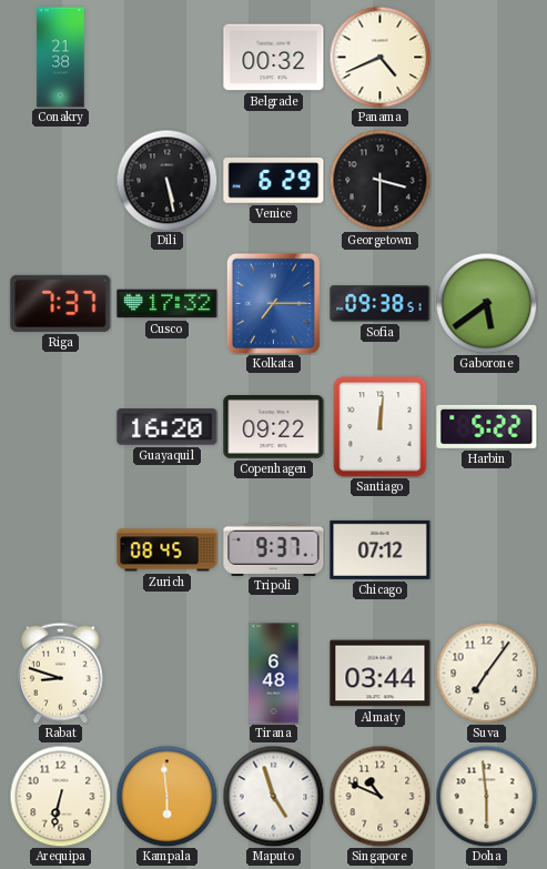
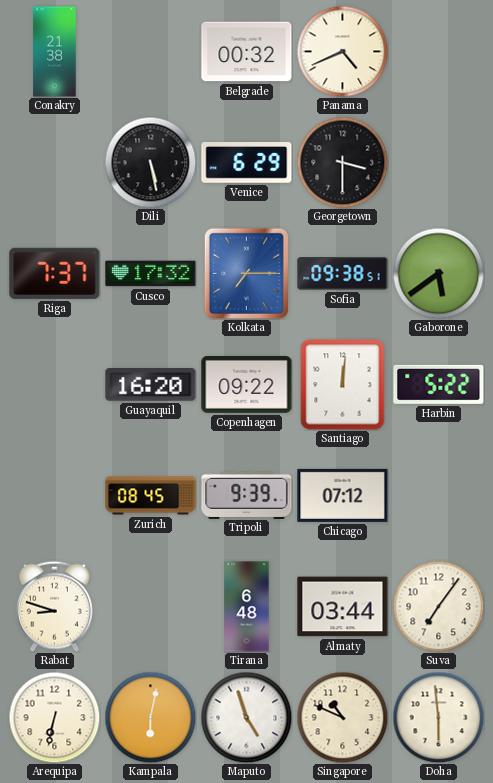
Tripoli: 9:37 -> 9:39
Kampala: 5:59 -> 6:02
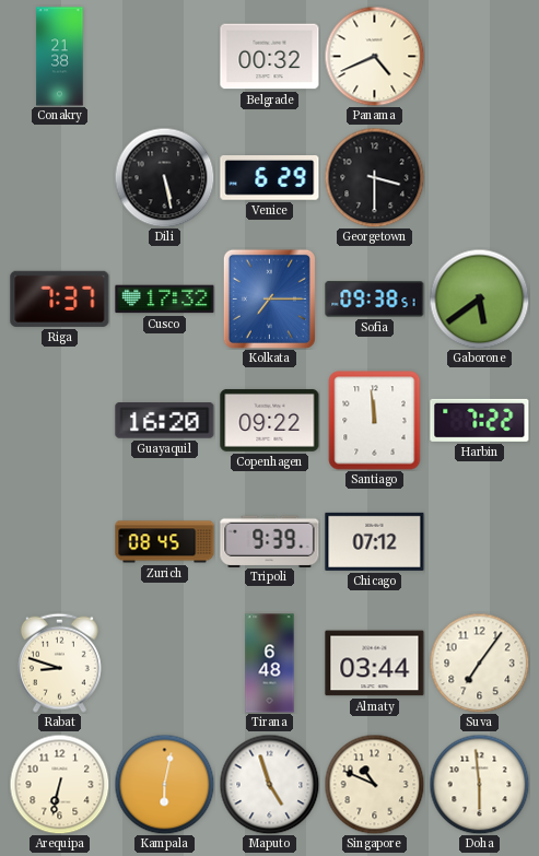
Santiago: 12:01 -> 11:59
Harbin: 5:22 -> 7:22
